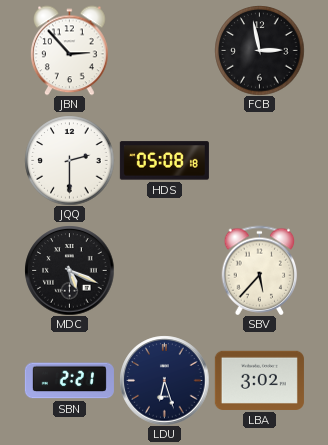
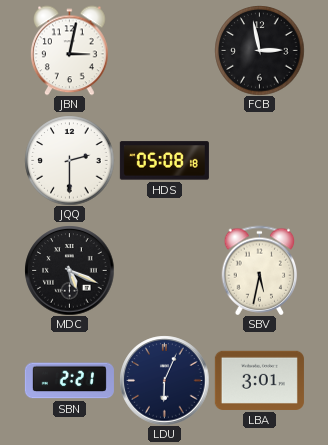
JBN: 2:53 -> 3:02
SBV: 5:37 -> 5:32
LDU: 6:27 -> 6:04
LBA: 3:02 -> 3:01
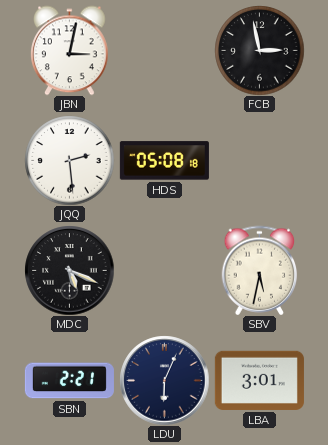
JQQ: 2:30 -> 2:29
